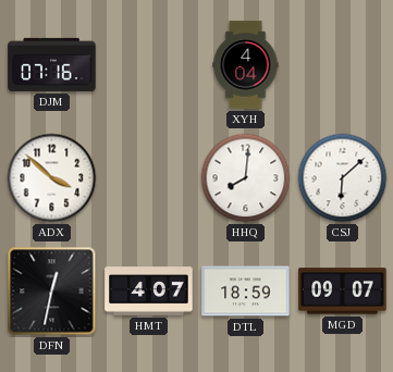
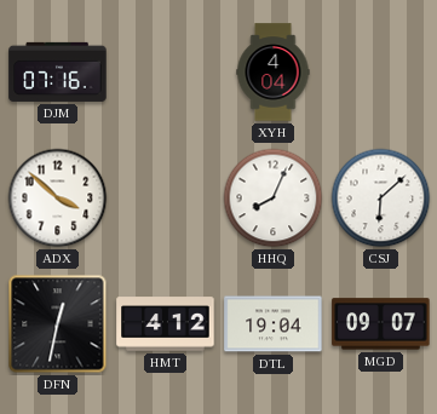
HHQ: 8:01 -> 8:04
HMT: 4:07 -> 4:12
DTL: 18:59 -> 19:04
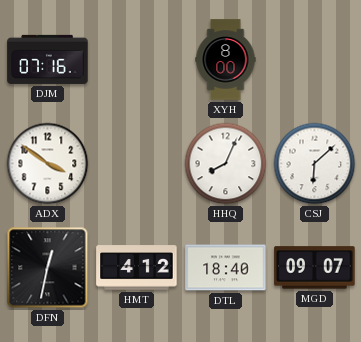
XYH: 4:04 -> 8:00
ADX: 3:52 -> 3:51
DTL: 19:04 -> 18:40
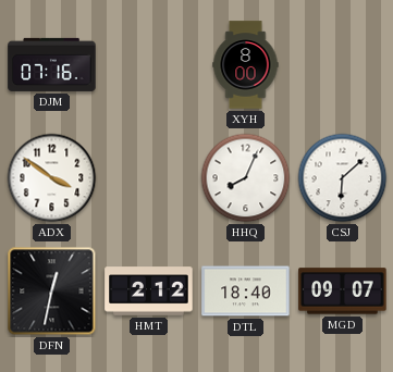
HMT: 4:12 -> 2:12
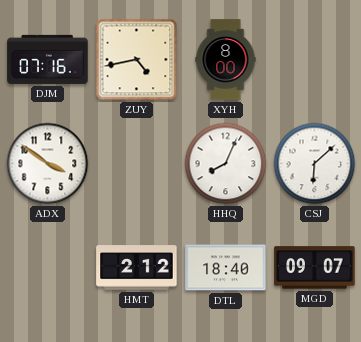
ZUY: none -> 4:43
DFN: 12:32 -> none
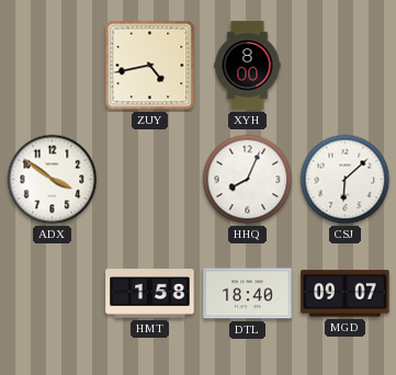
DJM: 07:16 -> none
HMT: 2:12 -> 1:58
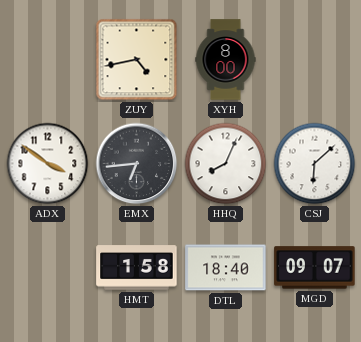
EMX: none -> 6:44
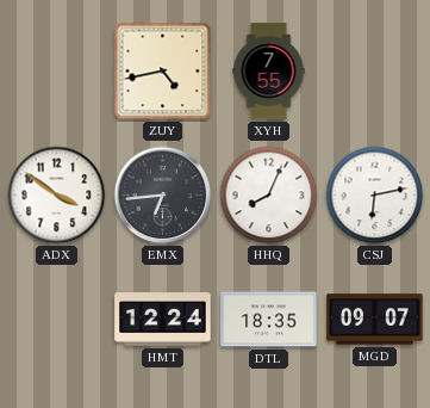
XYH: 8:00 -> 7:55
CSJ: 6:08 -> 6:13
HMT: 1:58 -> 12:24
DTL: 18:40 -> 18:35
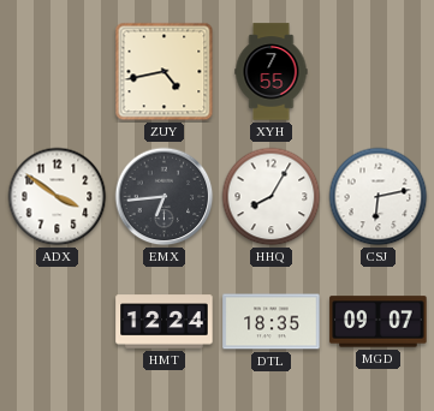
HHQ: 8:04 -> 8:05
